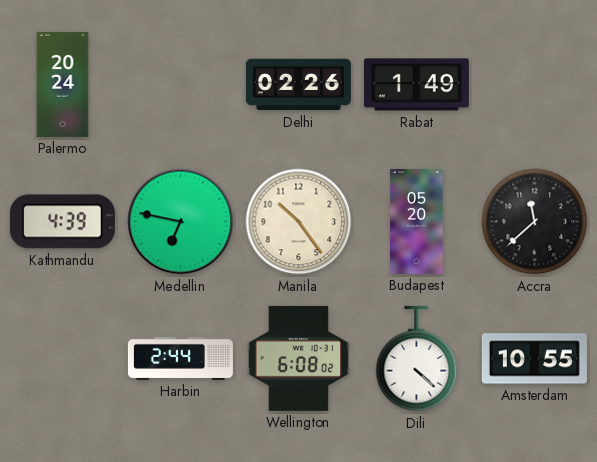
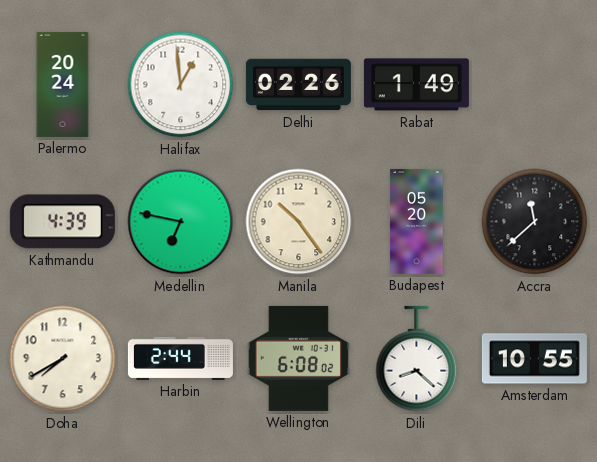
Halifax: none -> 12:59
Doha: none -> 7:40
Dili: 4:22 -> 8:22
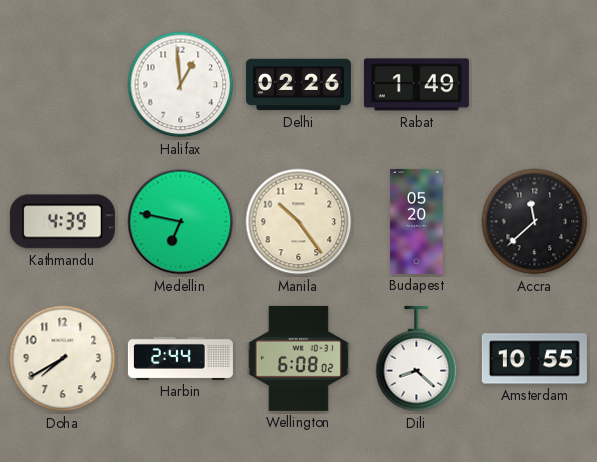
Palermo: 20:24 -> none
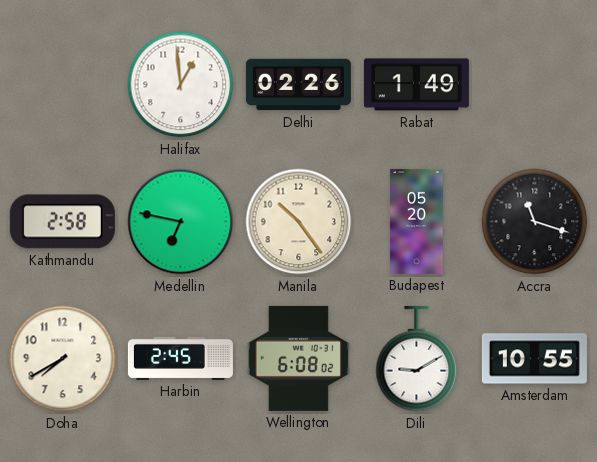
Kathmandu: 4:39 -> 2:58
Accra: 11:38 -> 11:18
Harbin: 2:44 -> 2:45
Dili: 8:22 -> 9:10
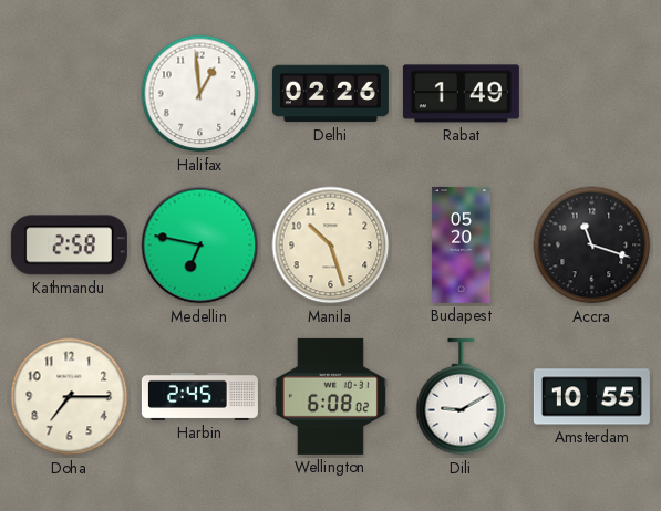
Manila: 10:24 -> 10:27
Doha: 7:40 -> 7:15
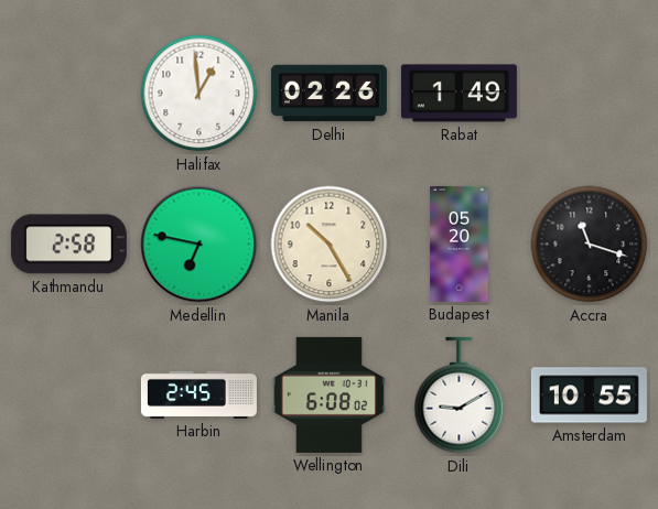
Manila: 10:27 -> 10:25
Doha: 7:15 -> none
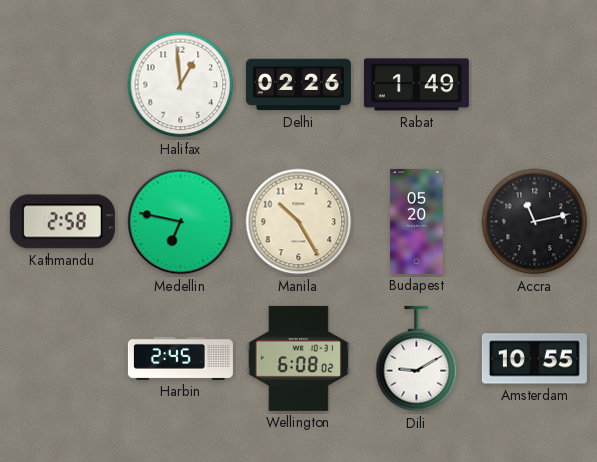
Accra: 11:18 -> 11:13
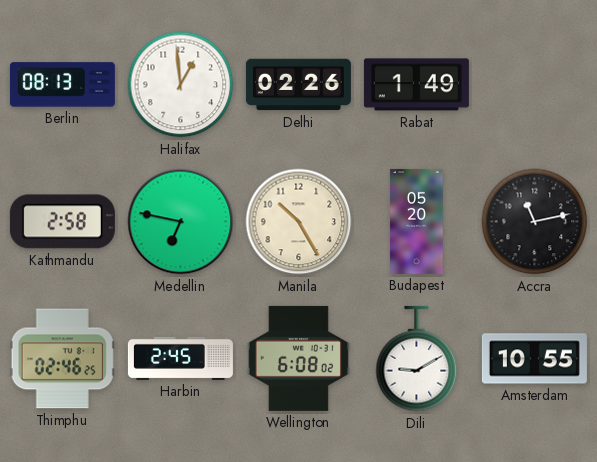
Berlin: none -> 08:13
Thimphu: none -> 02:46
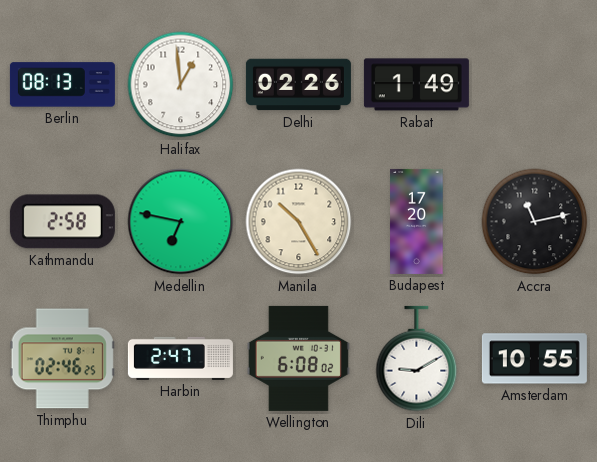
Budapest: 05:20 -> 17:20
Harbin: 2:45 -> 2:47
